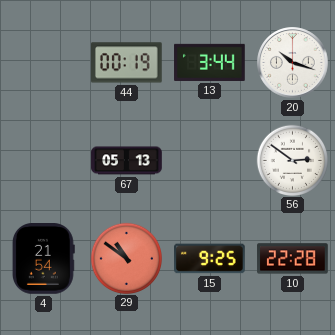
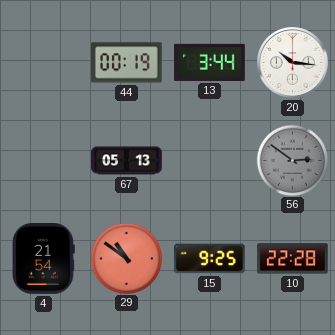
20: 10:18 -> 10:16
56 dial: white -> grey
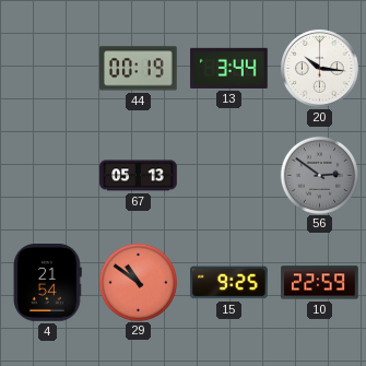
10: 22:28 -> 22:59
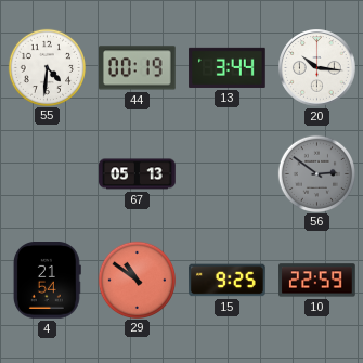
55: none -> 4:31
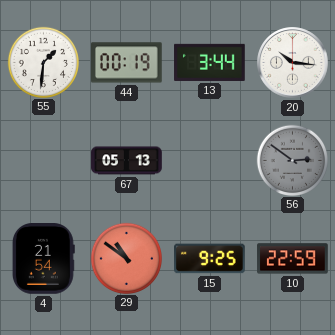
55: 4:31 -> 1:31
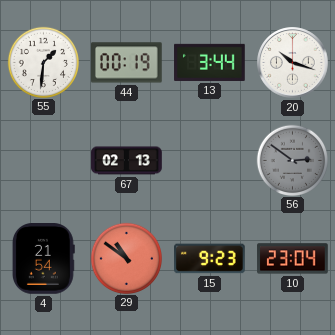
20: 10:16 -> 10:18
67: 05:13 -> 02:13
15: 9:25 -> 9:23
10: 22:59 -> 23:04
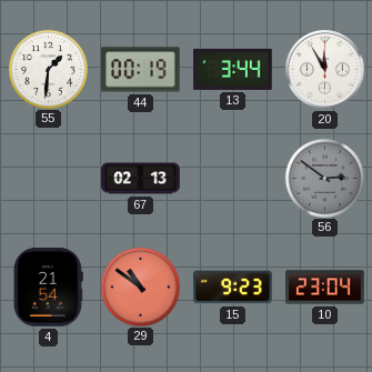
20: 10:18 -> 11:55
